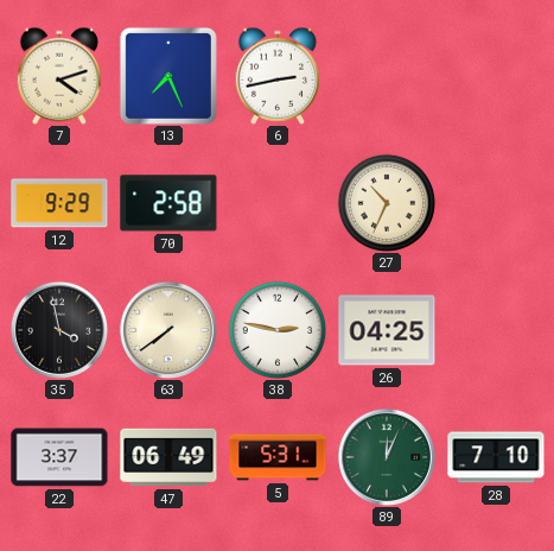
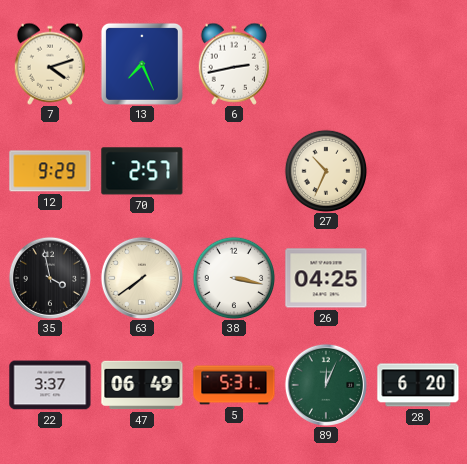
70: 2:58 -> 2:57
38: 2:47 -> 3:17
28: 7:10 -> 6:20
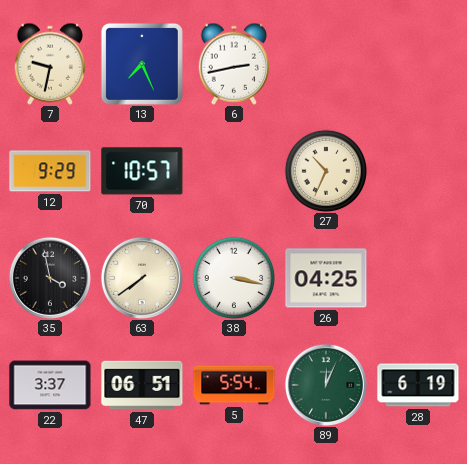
7: 4:12 -> 9:32
70: 2:57 -> 10:57
47: 06:49 -> 06:51
5: 5:31 -> 5:54
28: 6:20 -> 6:19
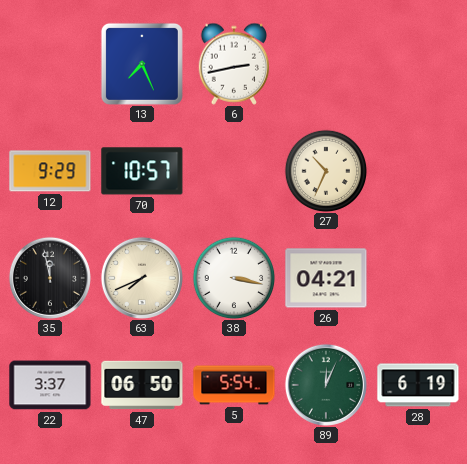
7: 9:32 -> none
35: 3:58 -> 11:58
63: 7:39 -> 7:41
26: 04:25 -> 04:21
47: 06:51 -> 06:50
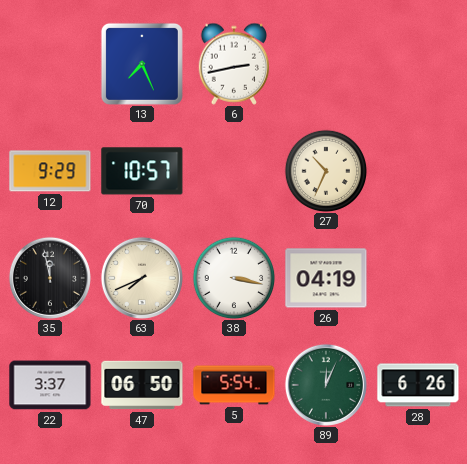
26: 04:21 -> 04:19
28: 6:19 -> 6:26
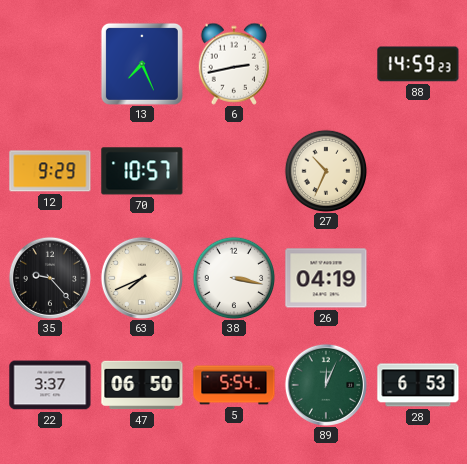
88: none -> 14:59
35: 11:58 -> 9:23
28: 6:26 -> 6:53
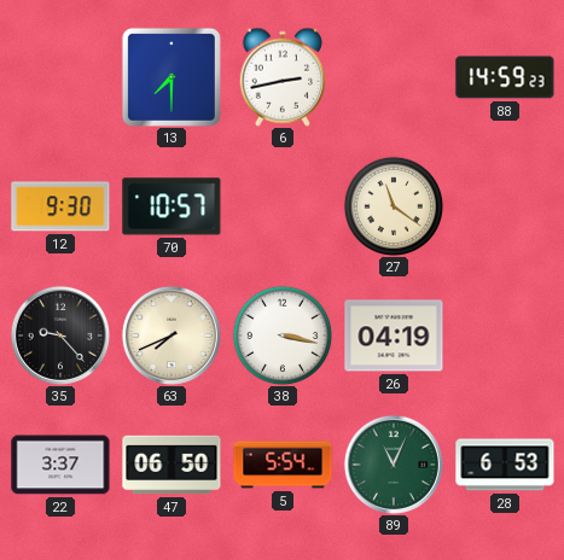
13: 7:26 -> 7:30
12: 9:29 -> 9:30
27: 10:34 -> 11:21
89: 12:04 -> 11:04
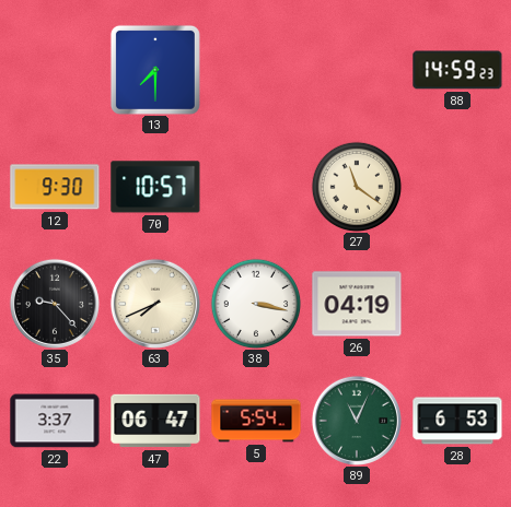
6: 2:43 -> none
47: 06:50 -> 06:47
